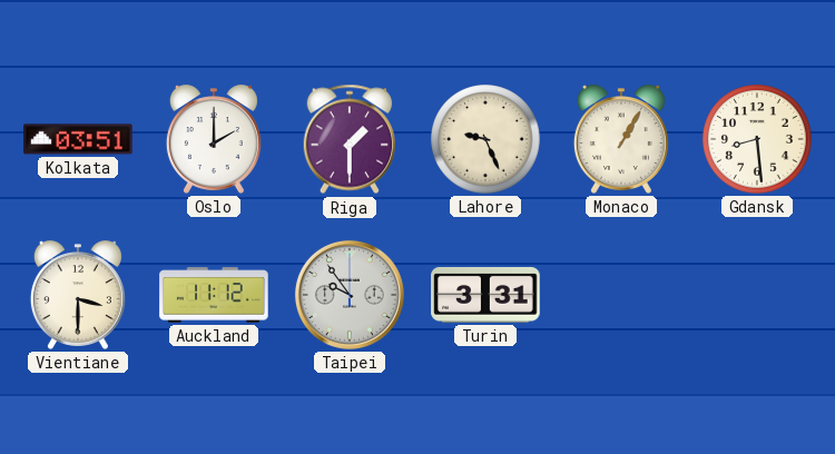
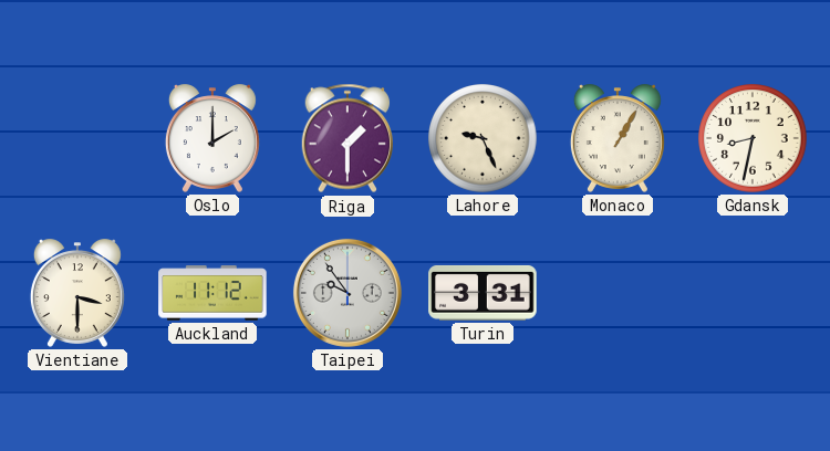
Kolkata: 03:51 -> none
Gdansk: 8:29 -> 8:32
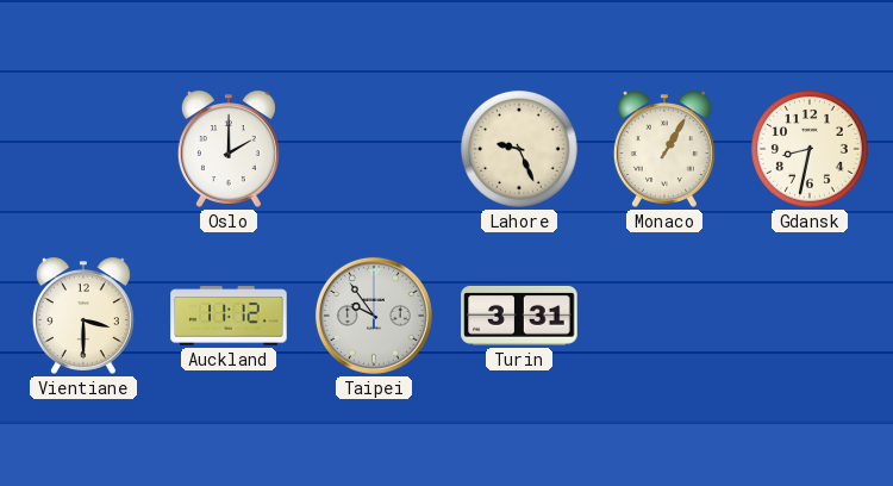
Riga: 1:30 -> none
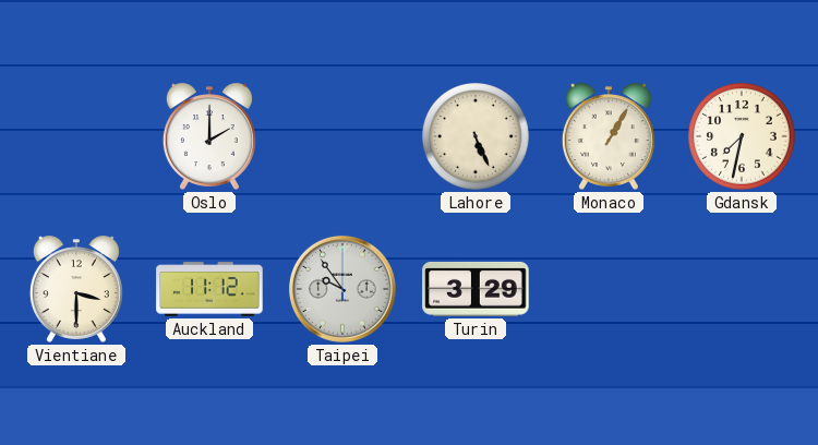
Lahore: 9:26 -> 5:26
Gdansk: 8:32 -> 7:32
Turin: 3:31 -> 3:29
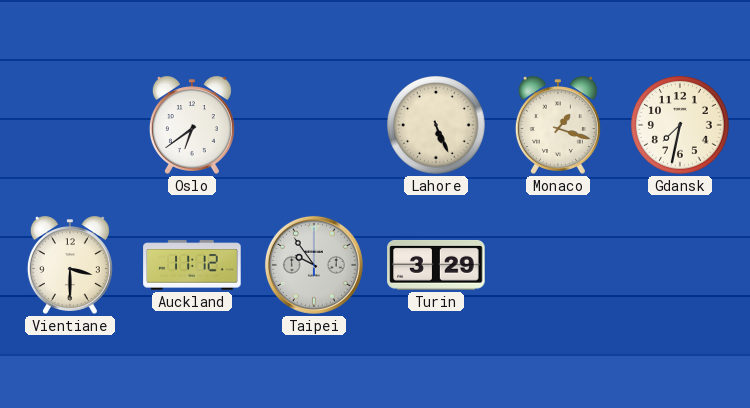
Oslo: 2:00 -> 6:39
Monaco: 1:05 -> 1:18
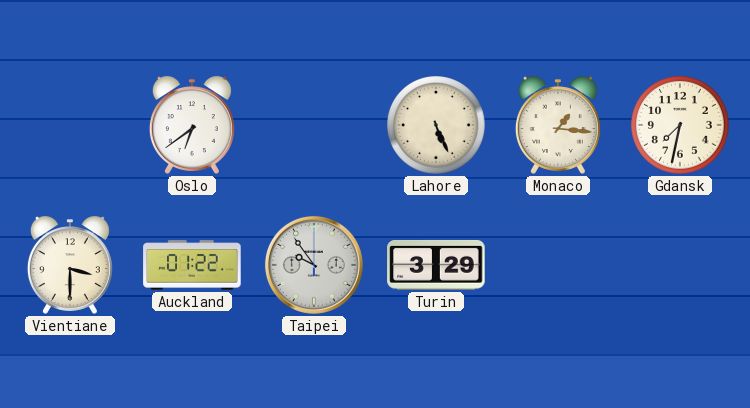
Monaco: 1:18 -> 1:16
Auckland: 11:12 -> 01:22
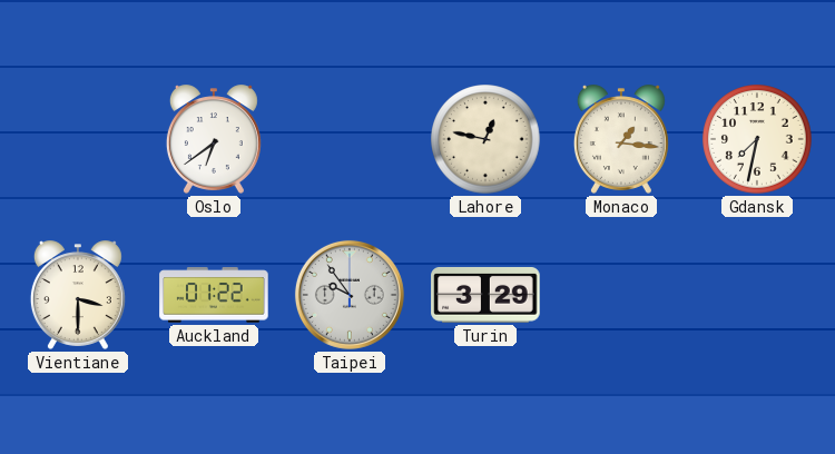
Lahore: 5:26 -> 12:47
